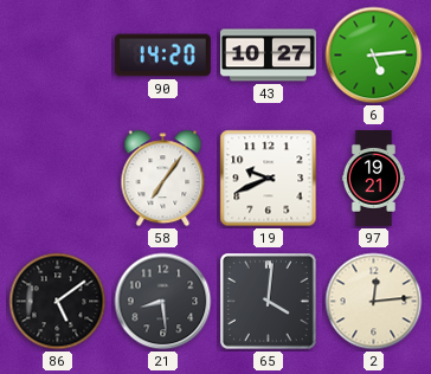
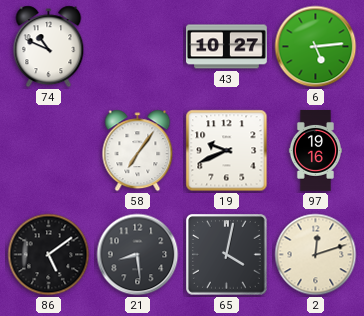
74: none -> 10:49
90: 14:20 -> none
97: 19:21 -> 19:16
65: 4:01 -> 4:02
2: 12:14 -> 12:12
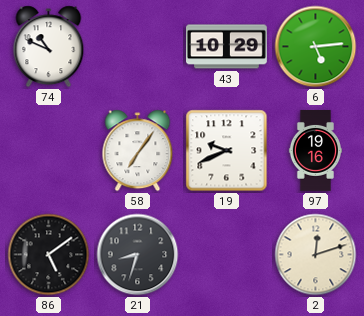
43: 10:27 -> 10:29
21: 8:29 -> 8:33
65: 4:02 -> none
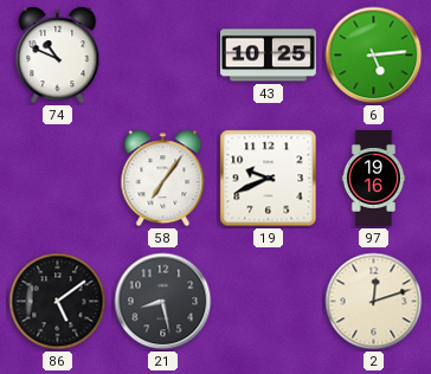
43: 10:29 -> 10:25
21: 8:33 -> 8:28
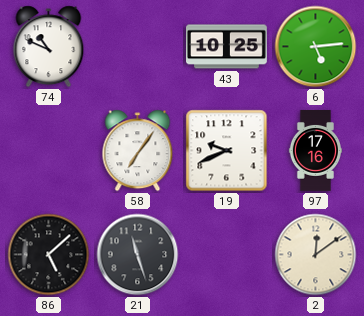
97: 19:16 -> 17:16
86: 5:09 -> 5:08
21: 8:28 -> 11:27
2: 12:12 -> 12:09
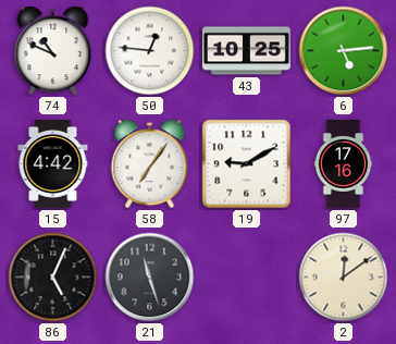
50: none -> 12:46
15: none -> 4:42
19: 9:41 -> 9:10
86: 5:08 -> 5:04
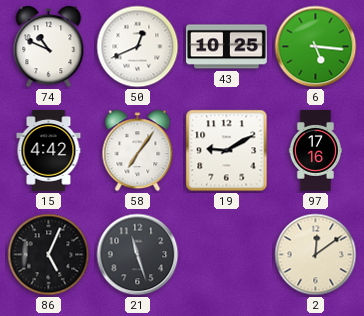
50: 12:46 -> 12:41
6: 5:14 -> 5:16
